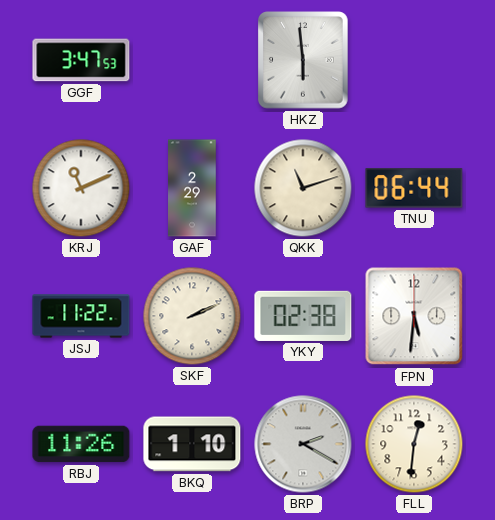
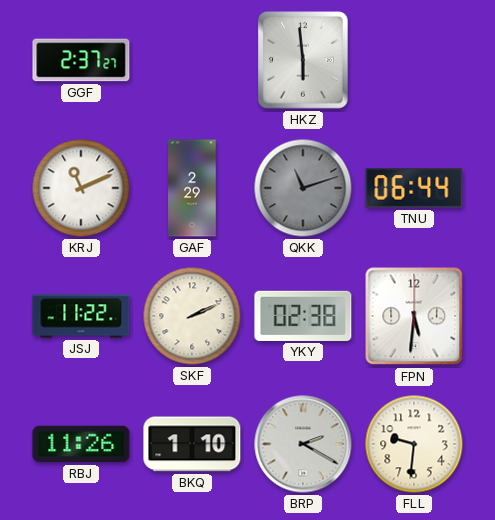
GGF: 3:47 -> 2:37
QKK dial: cream -> grey
FLL: 12:31 -> 9:31
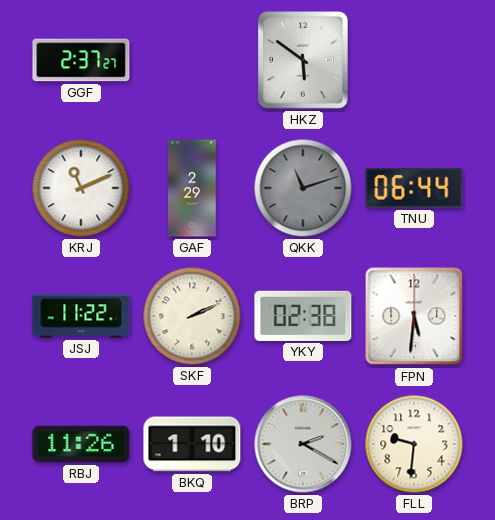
HKZ: 5:59 -> 5:51
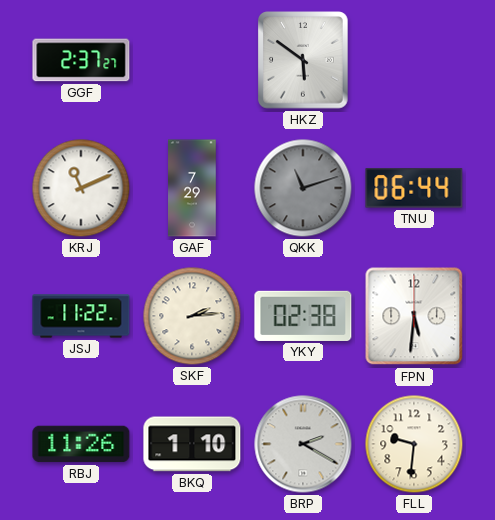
GAF: 2:29 -> 7:29
SKF: 2:11 -> 2:14
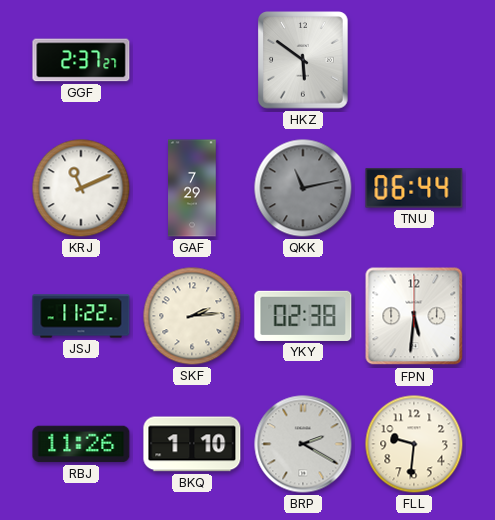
QKK: 11:12 -> 11:13
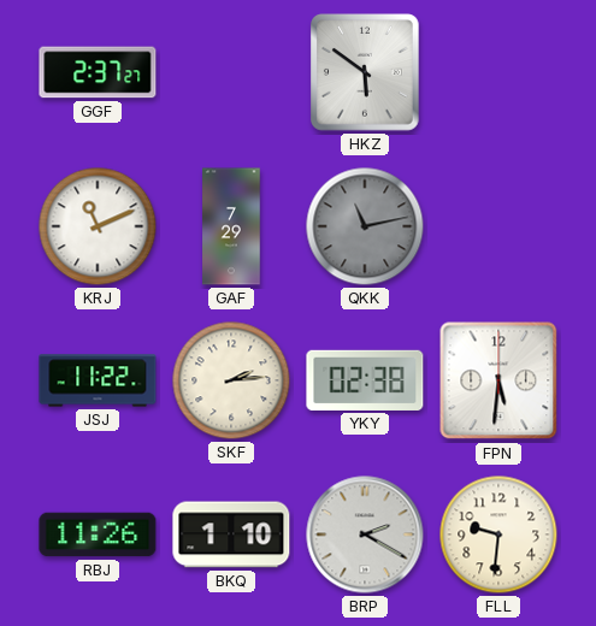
TNU: 06:44 -> none
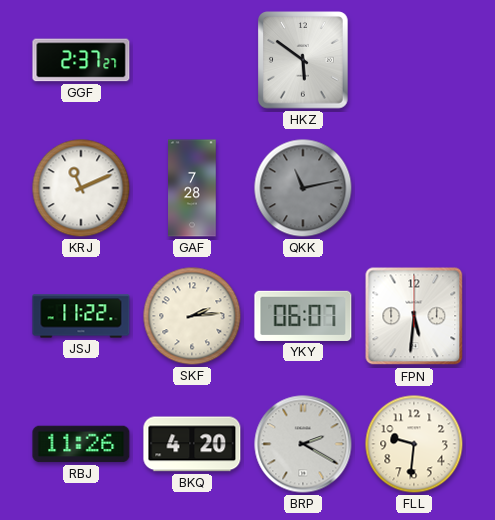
GAF: 7:29 -> 7:28
YKY: 02:38 -> 06:07
BKQ: 1:10 -> 4:20
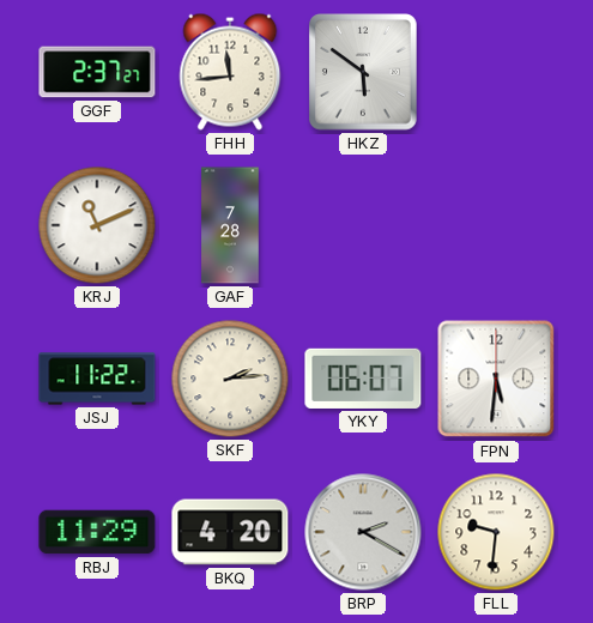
FHH: none -> 11:44
QKK: 11:13 -> none
RBJ: 11:26 -> 11:29
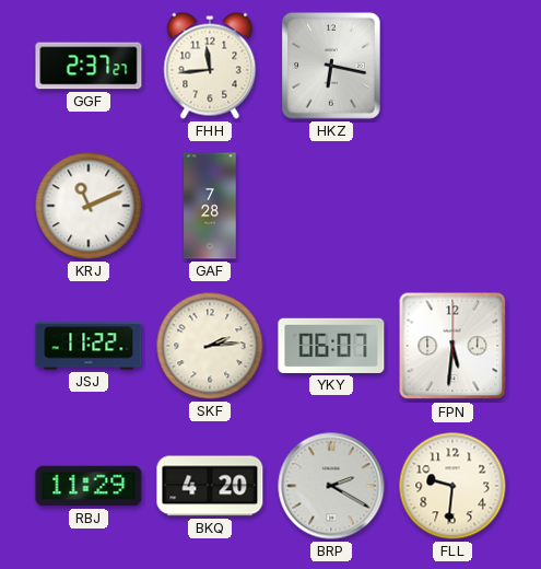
HKZ: 5:51 -> 6:17
